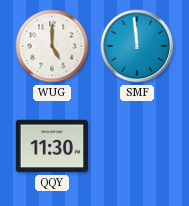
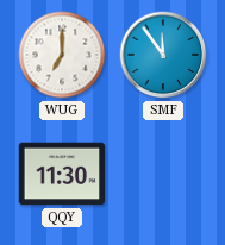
WUG: 5:00 -> 7:00
SMF: 11:59 -> 11:54
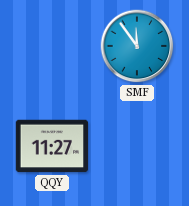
WUG: 7:00 -> none
QQY: 11:30 -> 11:27
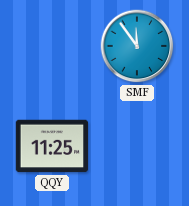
QQY: 11:27 -> 11:25
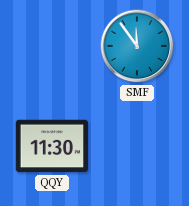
QQY: 11:25 -> 11:30
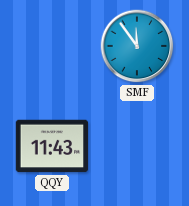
QQY: 11:30 -> 11:43
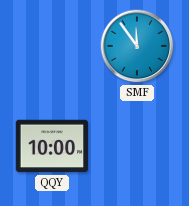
QQY: 11:43 -> 10:00
